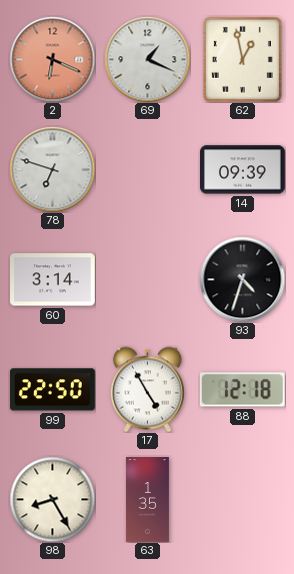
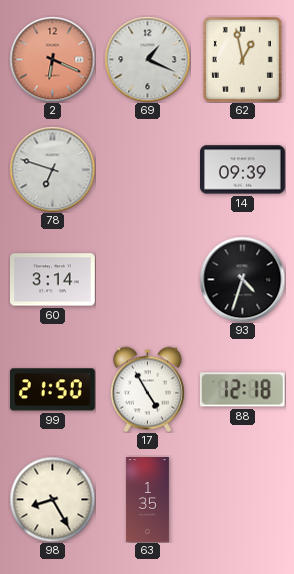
99: 22:50 -> 21:50
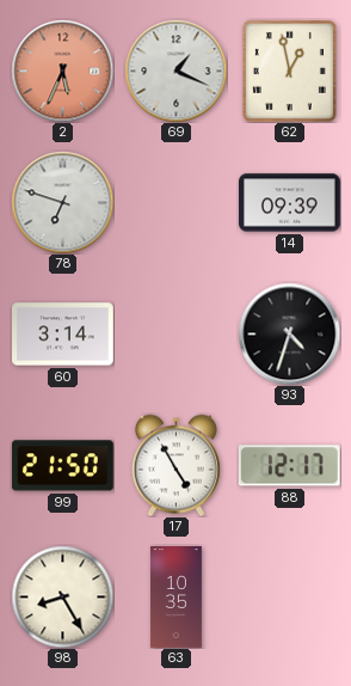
2: 6:19 -> 5:34
88: 12:18 -> 12:17
63: 1:35 -> 10:35
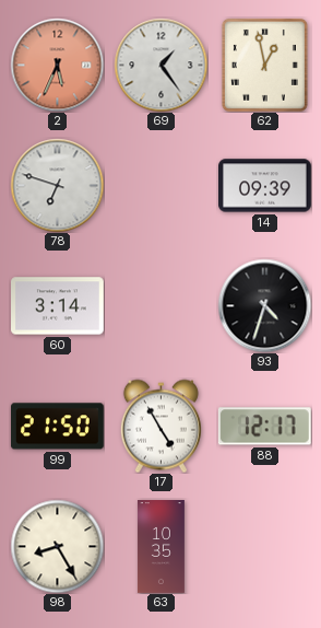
69: 1:19 -> 1:24
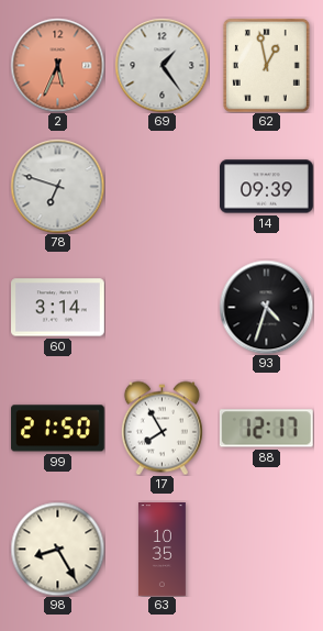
17: 4:55 -> 7:55
